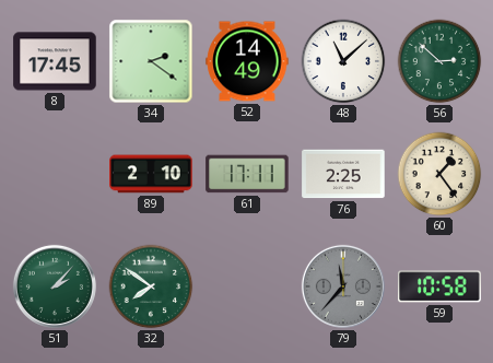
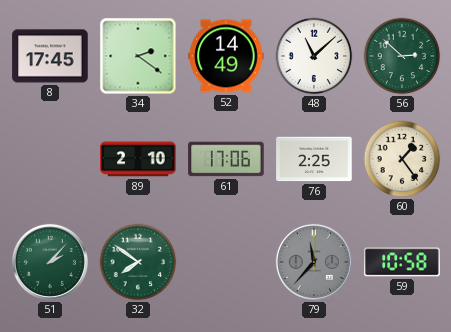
61: 17:11 -> 17:06
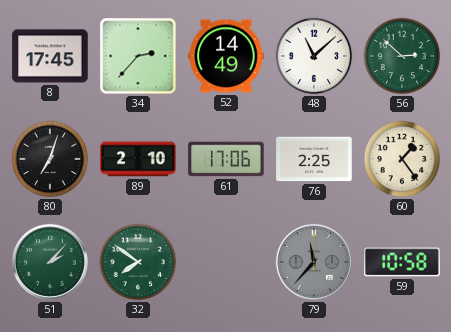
34: 2:21 -> 2:37
80: none -> 7:03
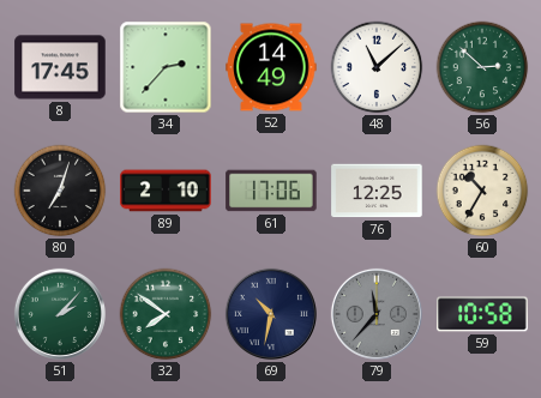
76: 2:25 -> 12:25
60: 1:24 -> 10:35
69: none -> 10:32
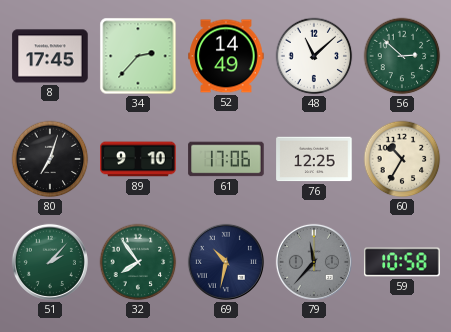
89: 2:10 -> 9:10
32: 7:51 -> 7:54
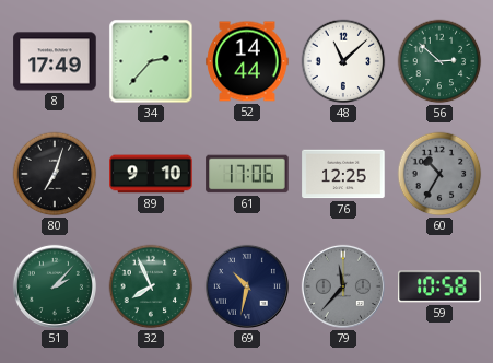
8: 17:45 -> 17:49
52: 14:49 -> 14:44
60 dial: cream -> grey
32: 7:54 -> 7:56
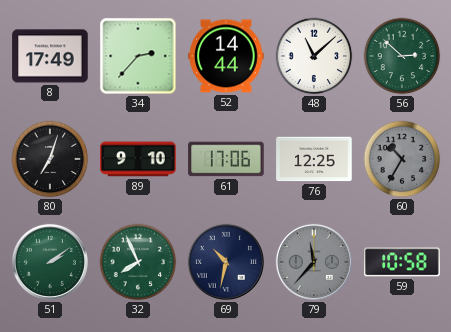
51: 2:07 -> 2:09
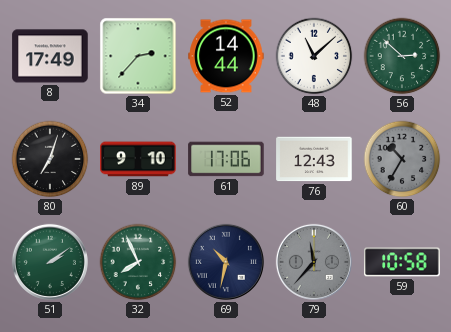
76: 12:25 -> 12:43
